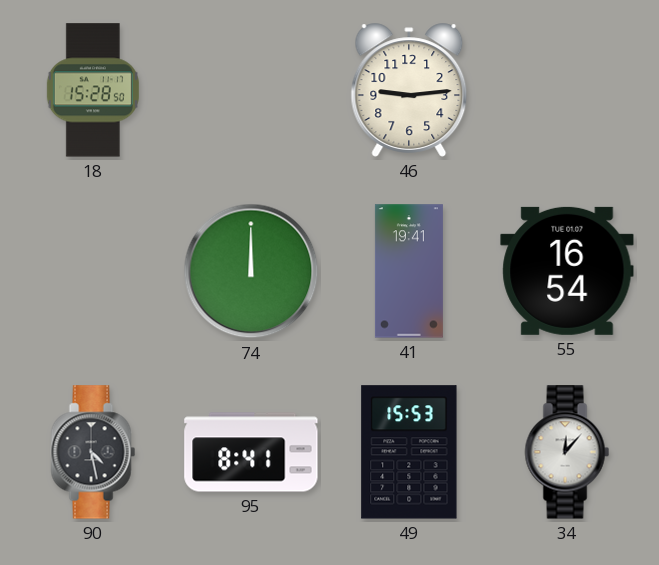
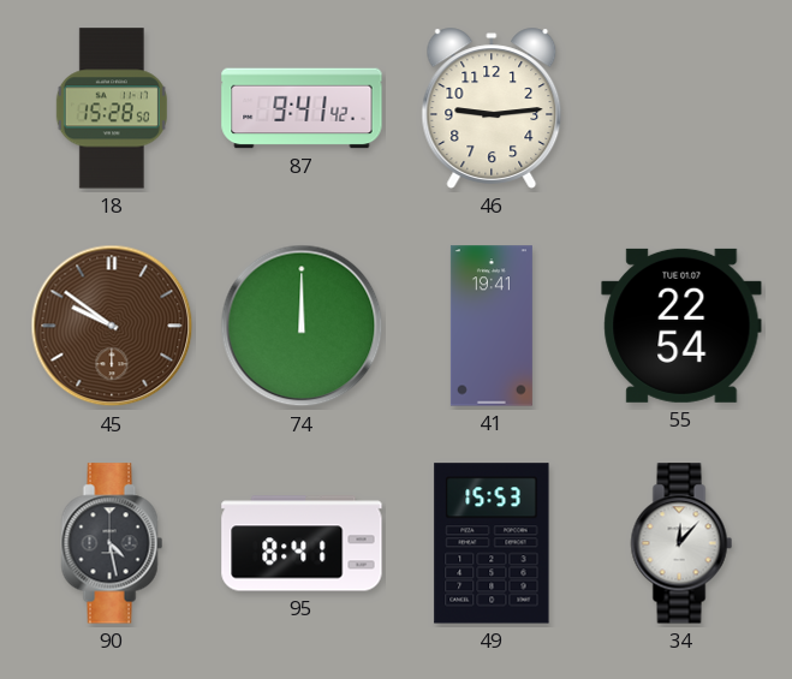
87: none -> 9:41
45: none -> 9:51
55: 16:54 -> 22:54
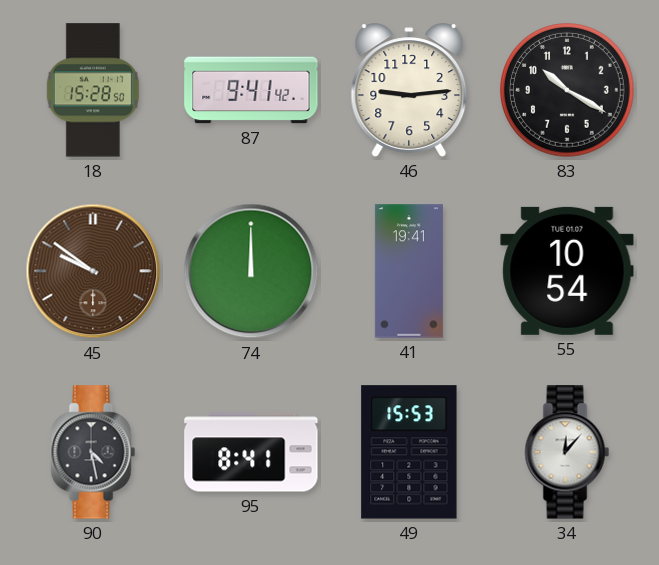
83: none -> 10:20
55: 22:54 -> 10:54
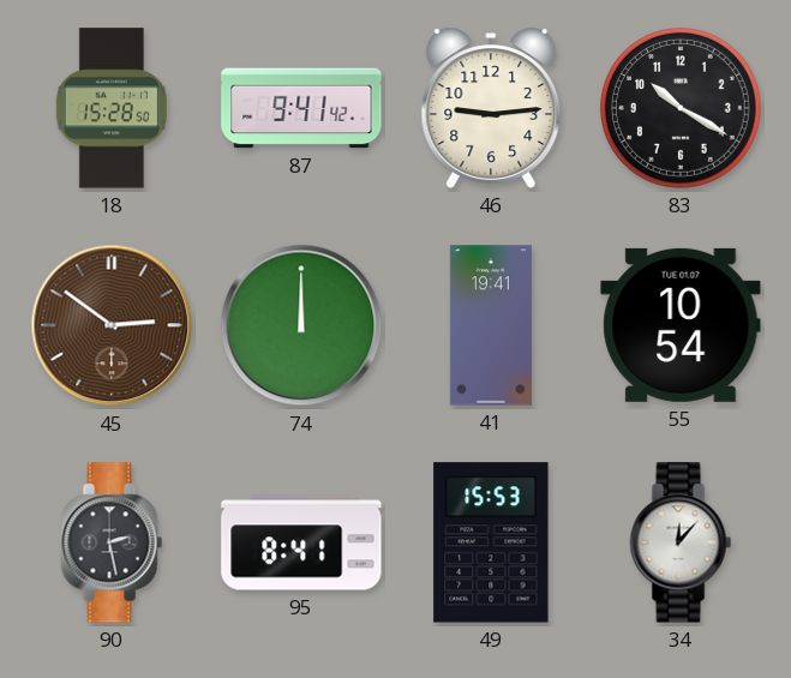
45: 9:51 -> 2:51
90: 4:28 -> 2:28
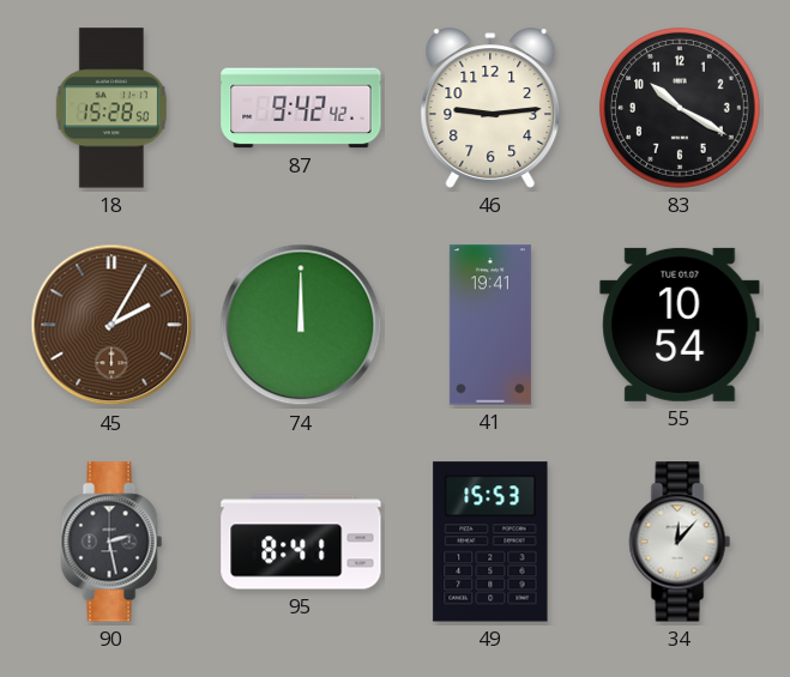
87: 9:41 -> 9:42
45: 2:51 -> 2:05
